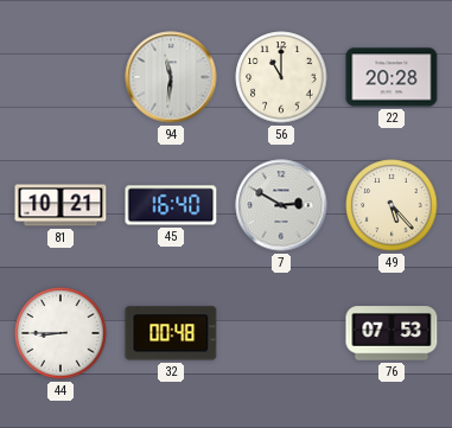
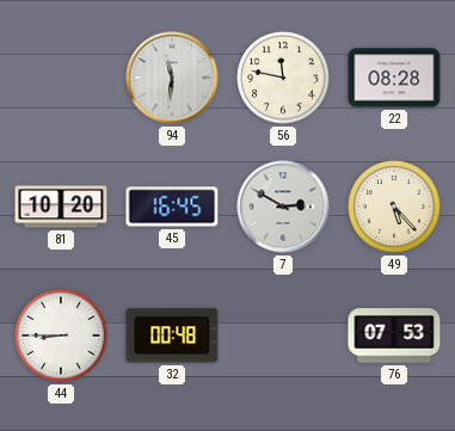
56: 11:00 -> 11:47
22: 20:28 -> 08:28
81: 10:21 -> 10:20
45: 16:40 -> 16:45
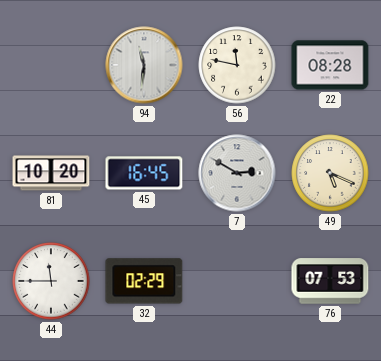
49: 5:23 -> 5:19
44: 8:45 -> 11:45
32: 00:48 -> 02:29
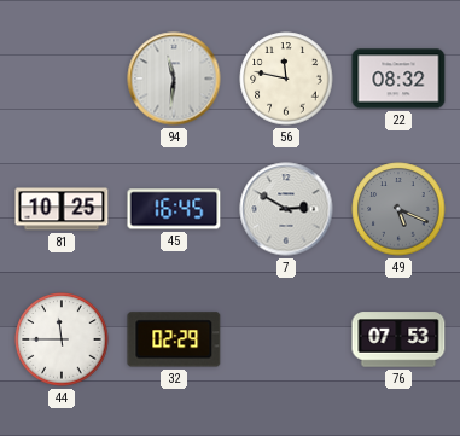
22: 08:28 -> 08:32
81: 10:20 -> 10:25
49 dial: cream -> grey
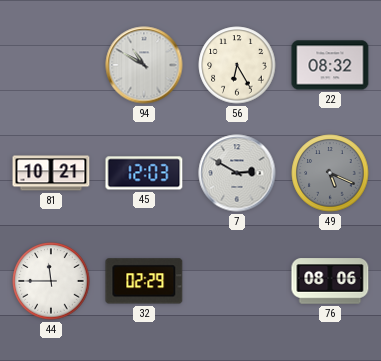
94: 11:31 -> 10:50
56: 11:47 -> 6:25
81: 10:25 -> 10:21
45: 16:45 -> 12:03
76: 07:53 -> 08:06
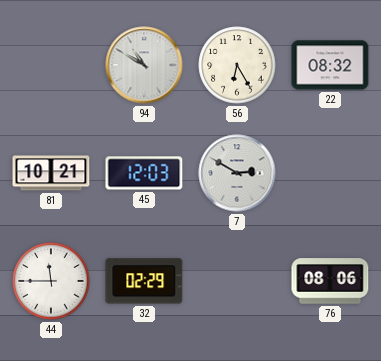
49: 5:19 -> none
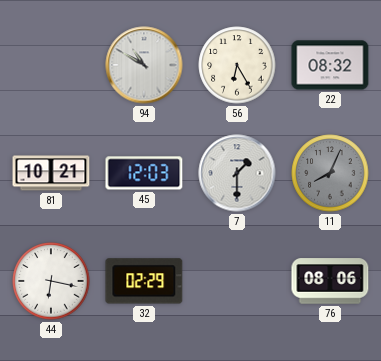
7: 2:50 -> 1:30
11: none -> 8:04
44: 11:45 -> 6:17
